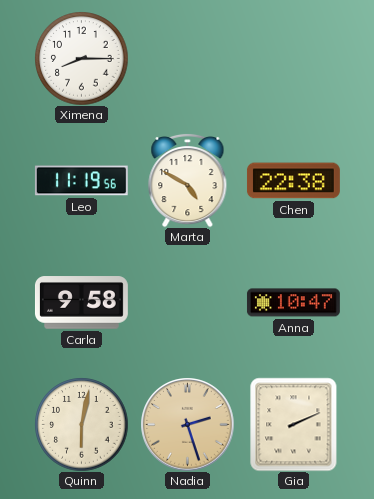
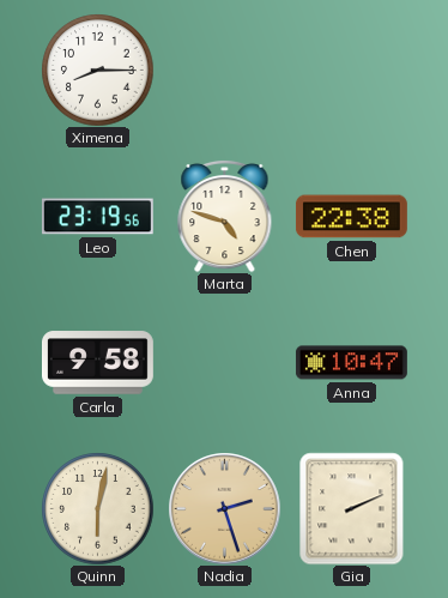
Leo: 11:19 -> 23:19
Marta: 4:50 -> 4:48
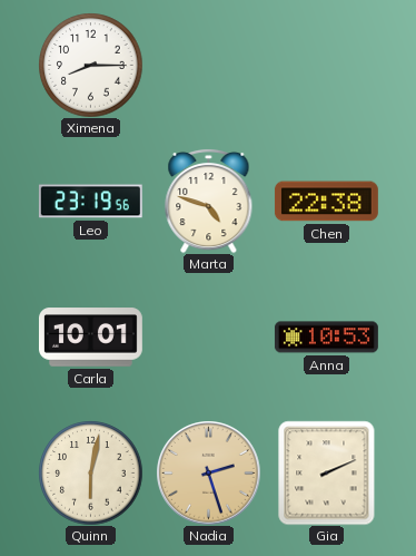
Carla: 9:58 -> 10:01
Anna: 10:47 -> 10:53
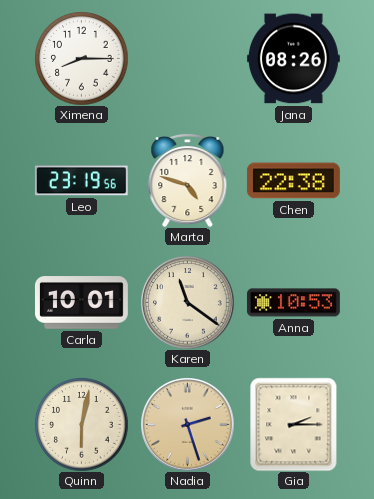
Jana: none -> 08:26
Karen: none -> 11:21
Gia: 2:11 -> 2:15
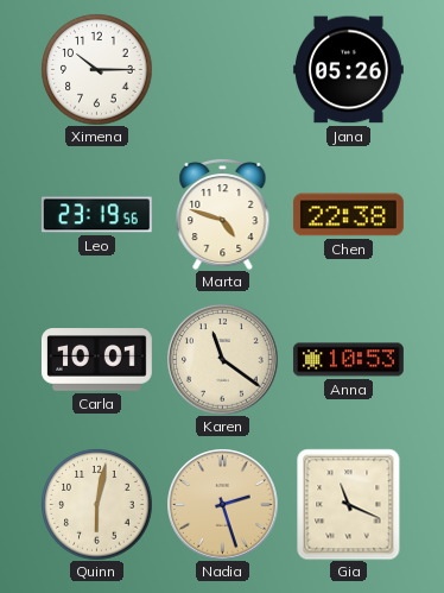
Ximena: 8:15 -> 10:15
Jana: 08:26 -> 05:26
Gia: 2:15 -> 11:19
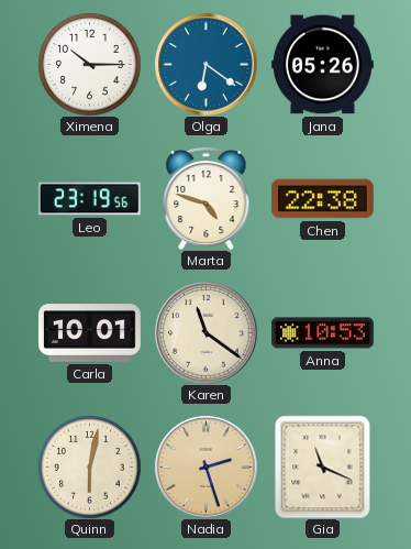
Olga: none -> 6:21
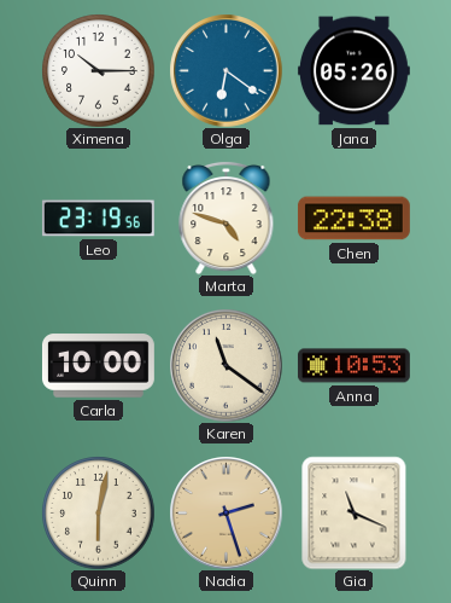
Carla: 10:01 -> 10:00
